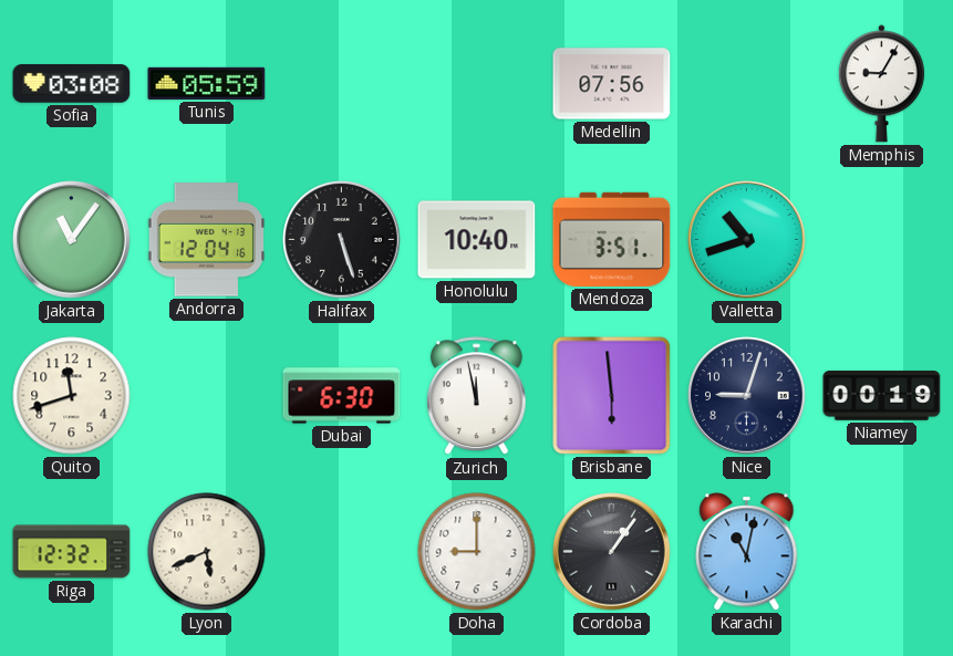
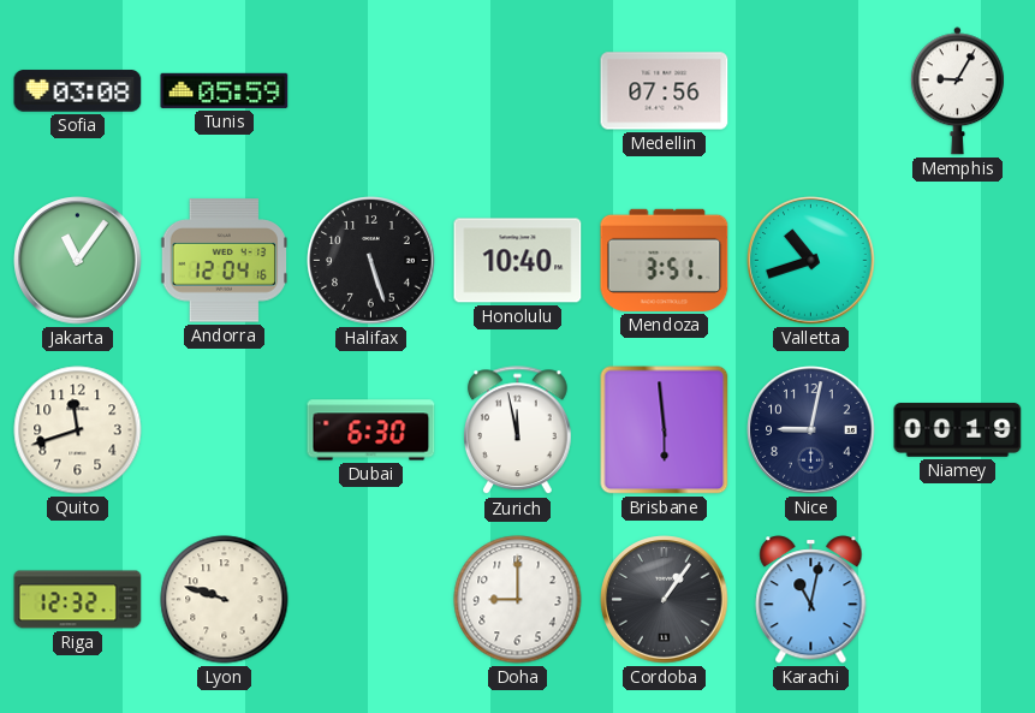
Nice: 9:03 -> 9:02
Lyon: 5:41 -> 9:48
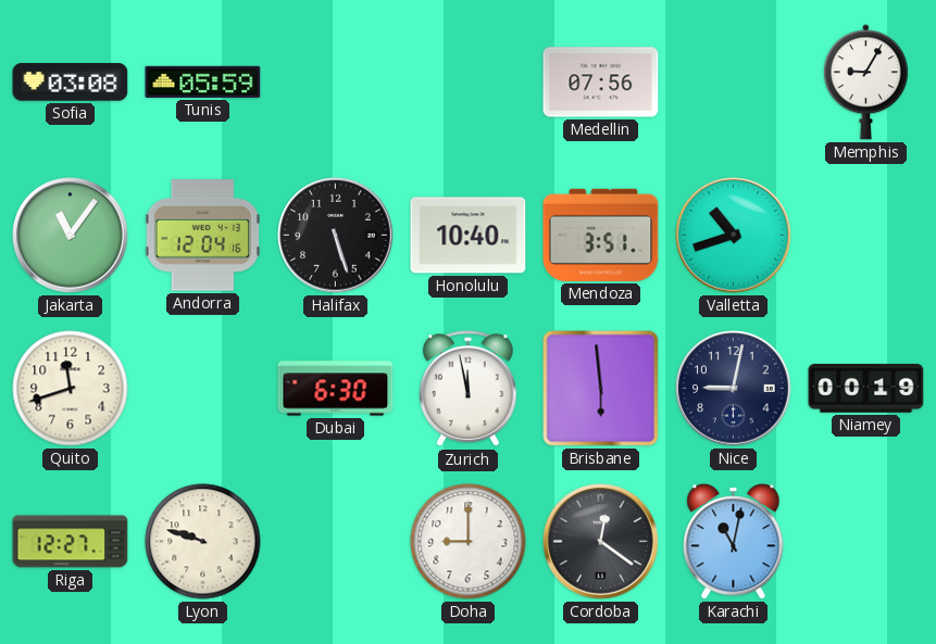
Riga: 12:32 -> 12:27
Cordoba: 1:06 -> 12:21
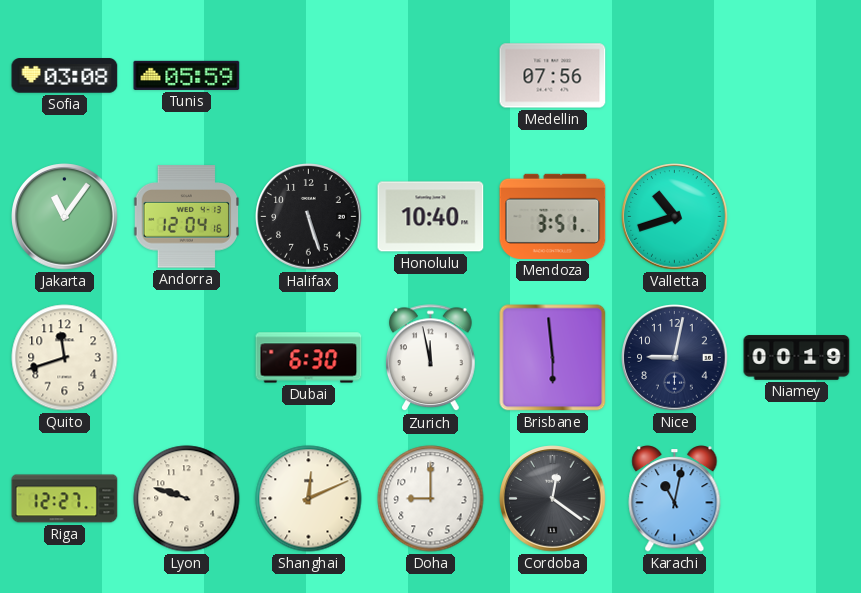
Memphis: 9:05 -> none
Shanghai: none -> 12:11
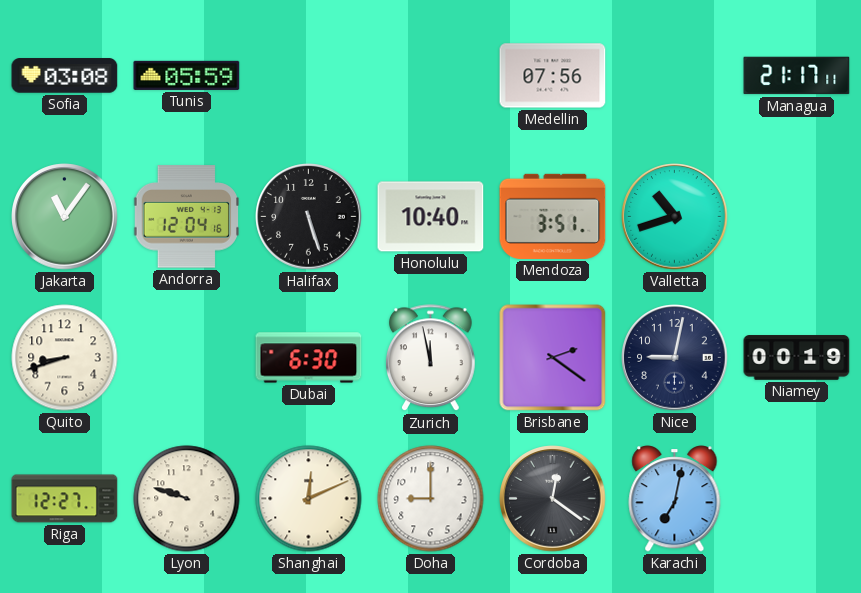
Managua: none -> 21:17
Quito: 11:42 -> 8:42
Brisbane: 5:59 -> 2:21
Karachi: 11:02 -> 7:02
